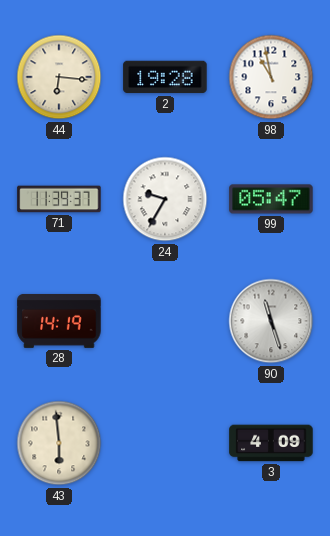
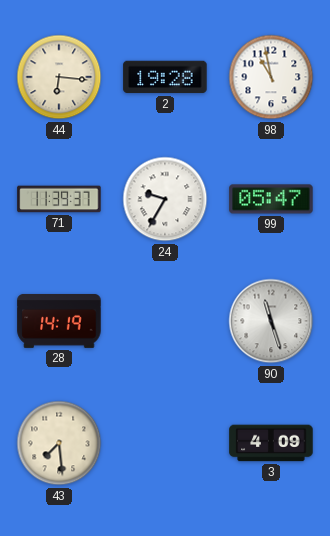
43: 5:59 -> 7:29
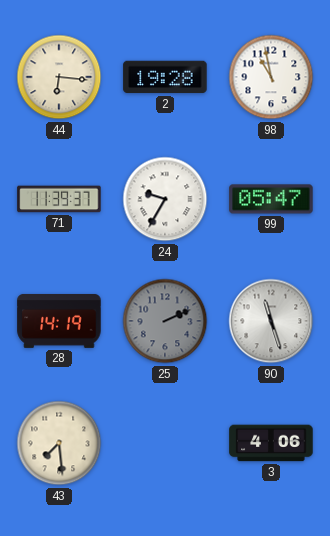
25: none -> 2:11
3: 4:09 -> 4:06
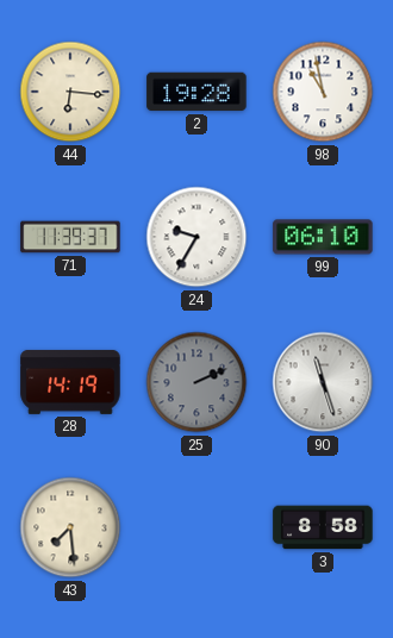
99: 05:47 -> 06:10
3: 4:06 -> 8:58
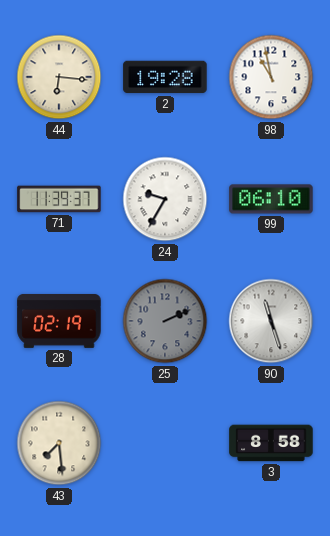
28: 14:19 -> 02:19
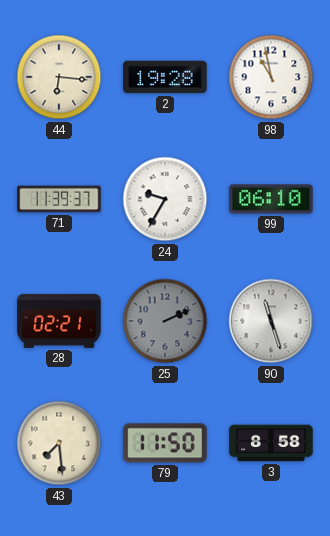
28: 02:19 -> 02:21
79: none -> 11:50
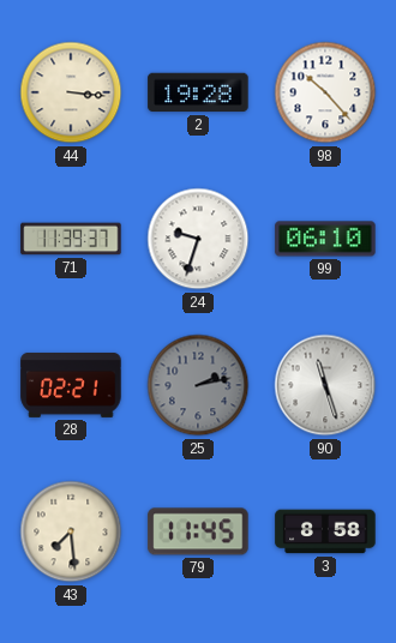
44: 6:16 -> 3:16
98: 10:58 -> 10:23
24: 9:35 -> 9:33
25: 2:11 -> 2:13
79: 11:50 -> 11:45
